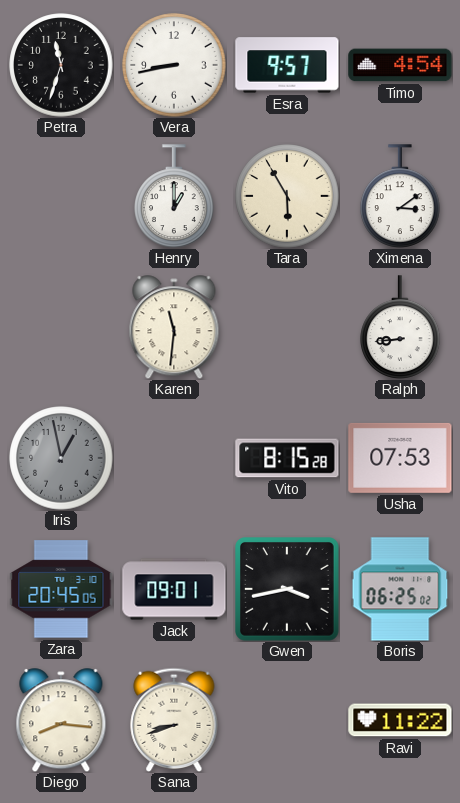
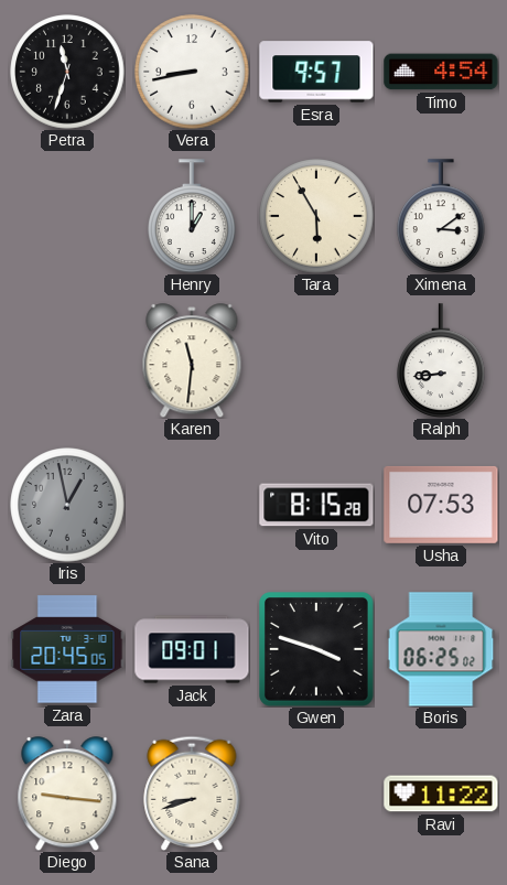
Gwen: 3:43 -> 3:48
Diego: 8:16 -> 9:16
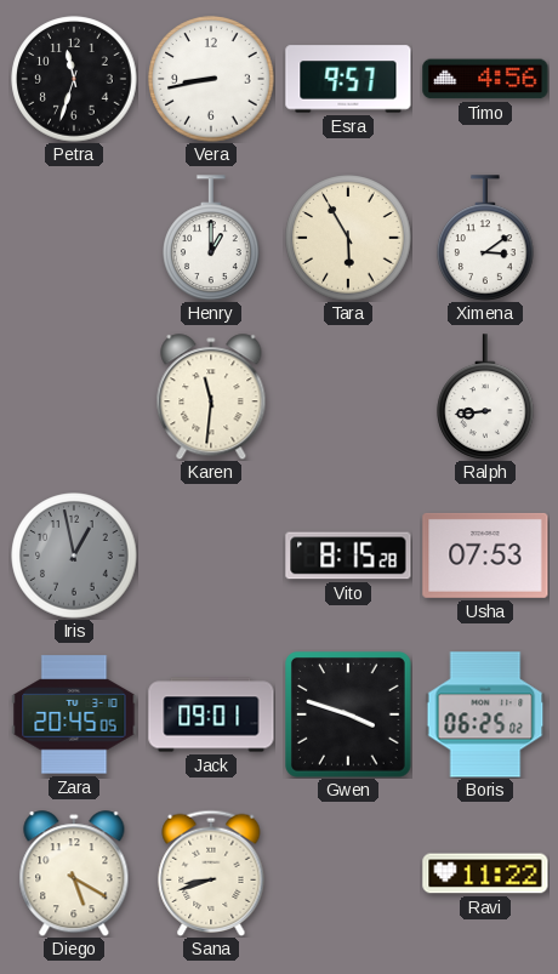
Timo: 4:54 -> 4:56
Diego: 9:16 -> 5:20
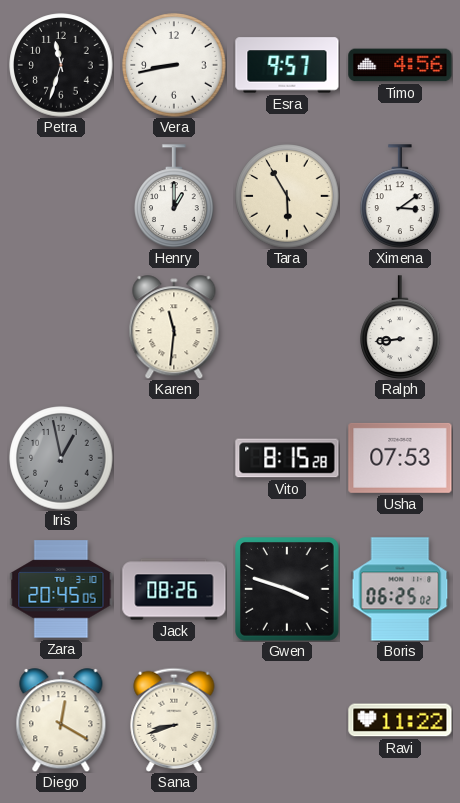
Jack: 09:01 -> 08:26
Diego: 5:20 -> 12:20
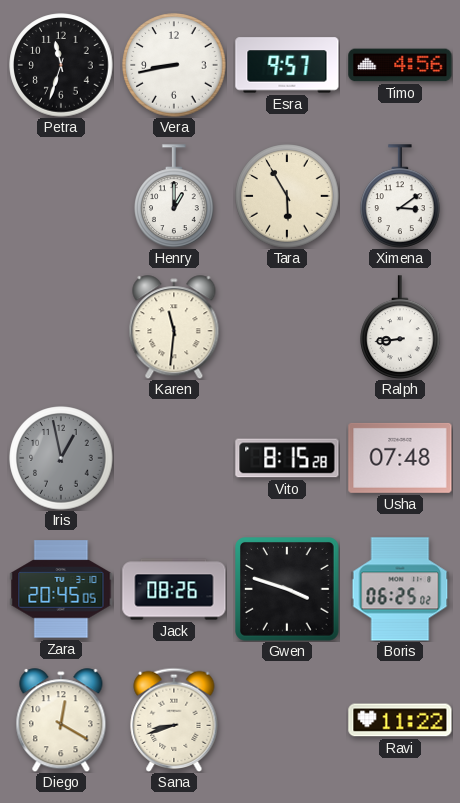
Usha: 07:53 -> 07:48
